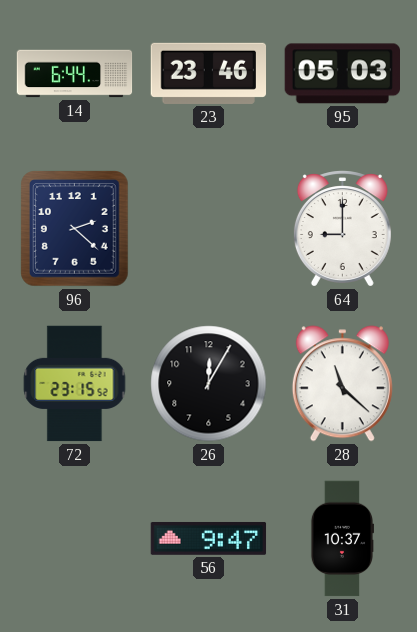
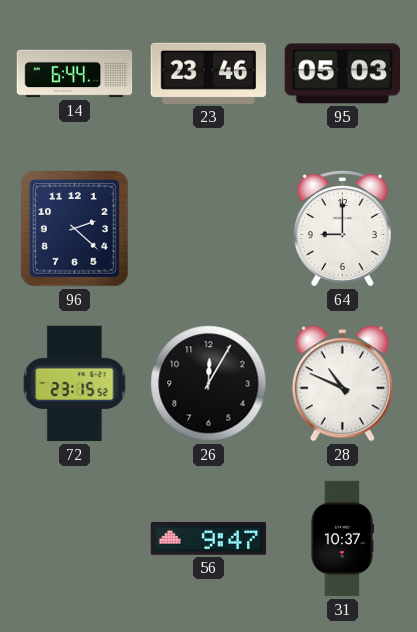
28: 11:22 -> 10:49
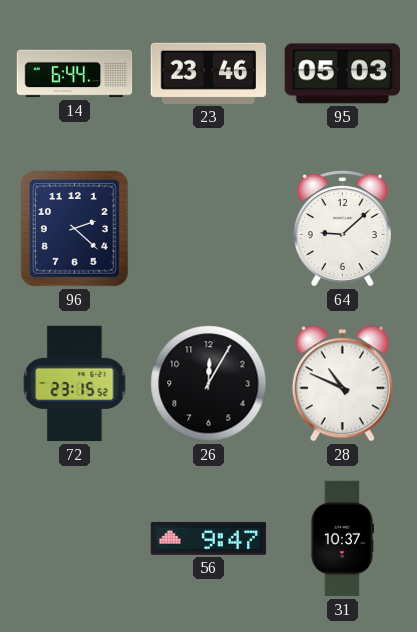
64: 9:00 -> 9:08
